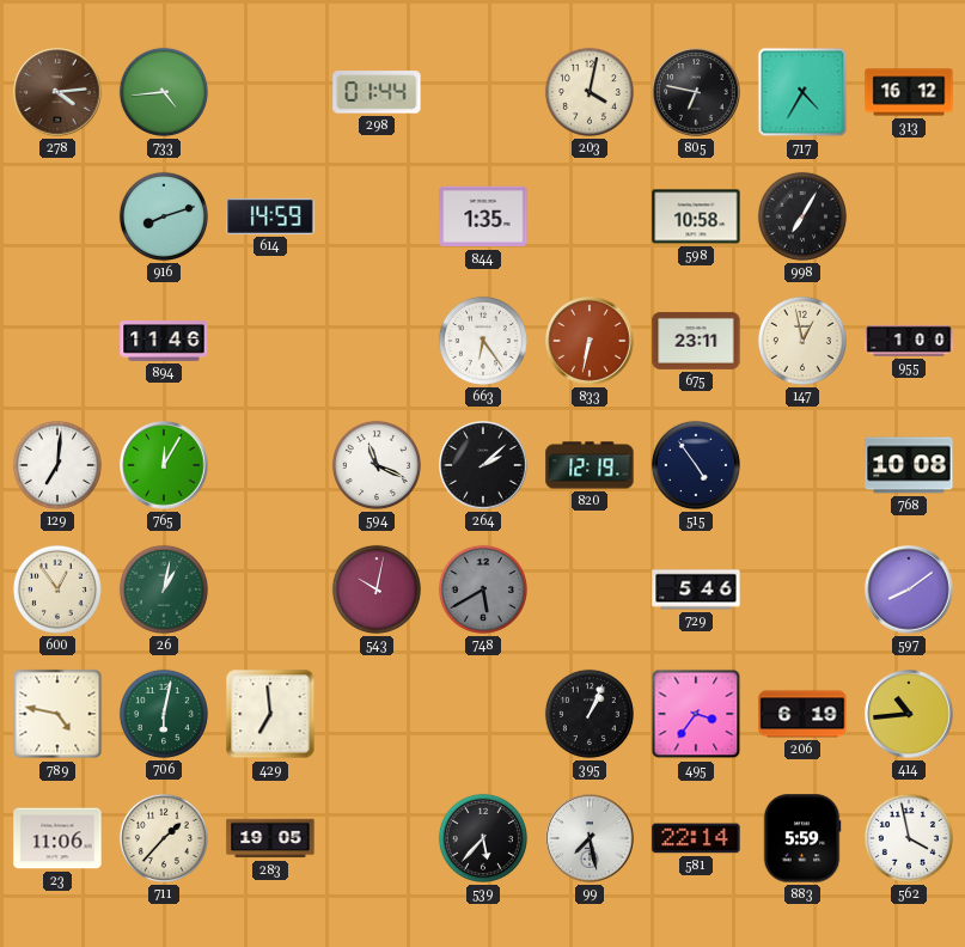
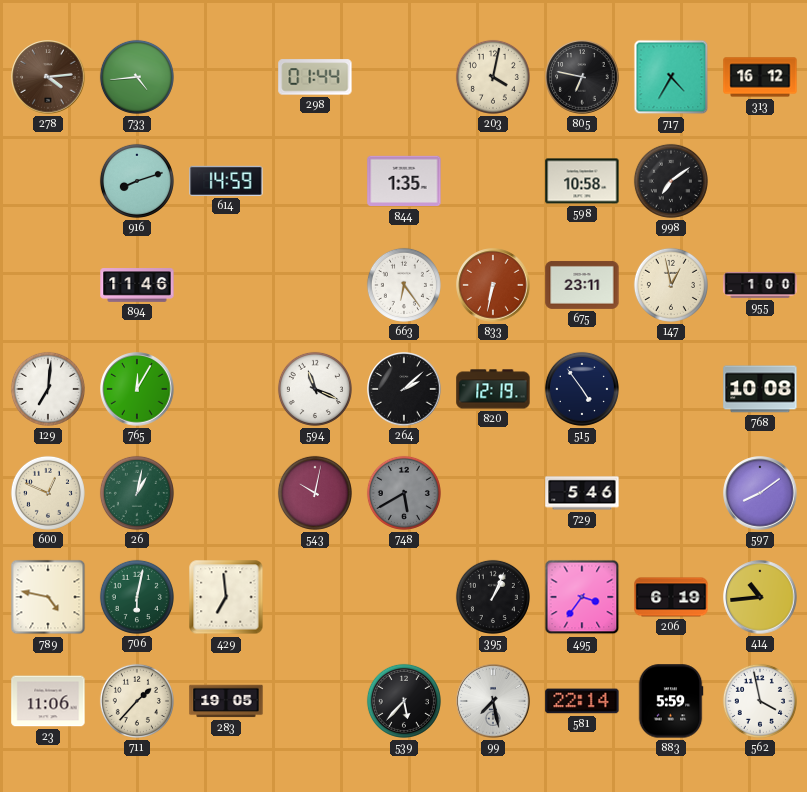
998: 7:05 -> 7:09
600: 12:54 -> 12:49
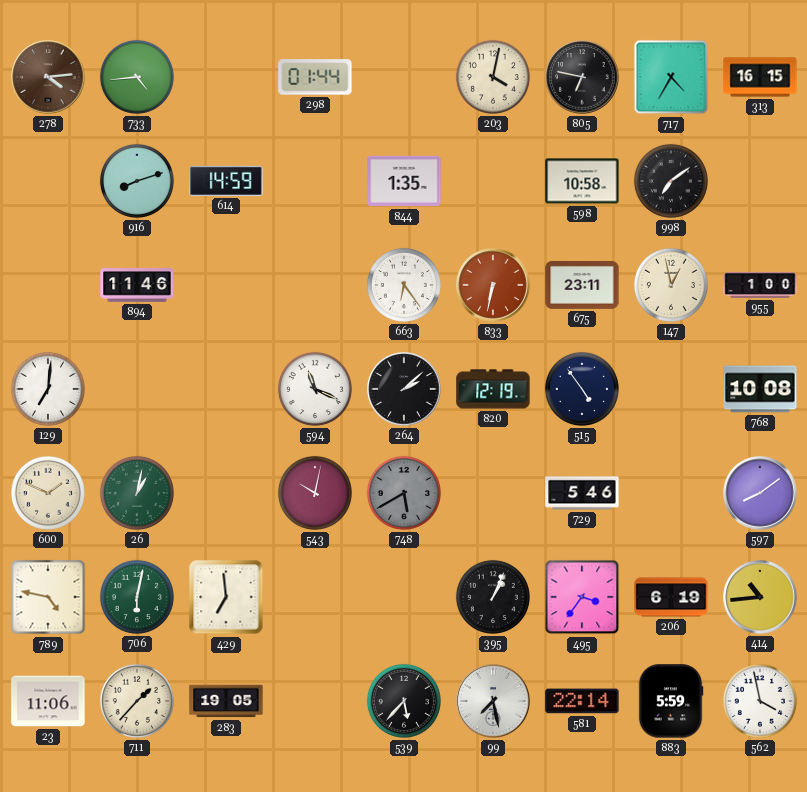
313: 16:12 -> 16:15
765: 12:05 -> none
600: 12:49 -> 1:49
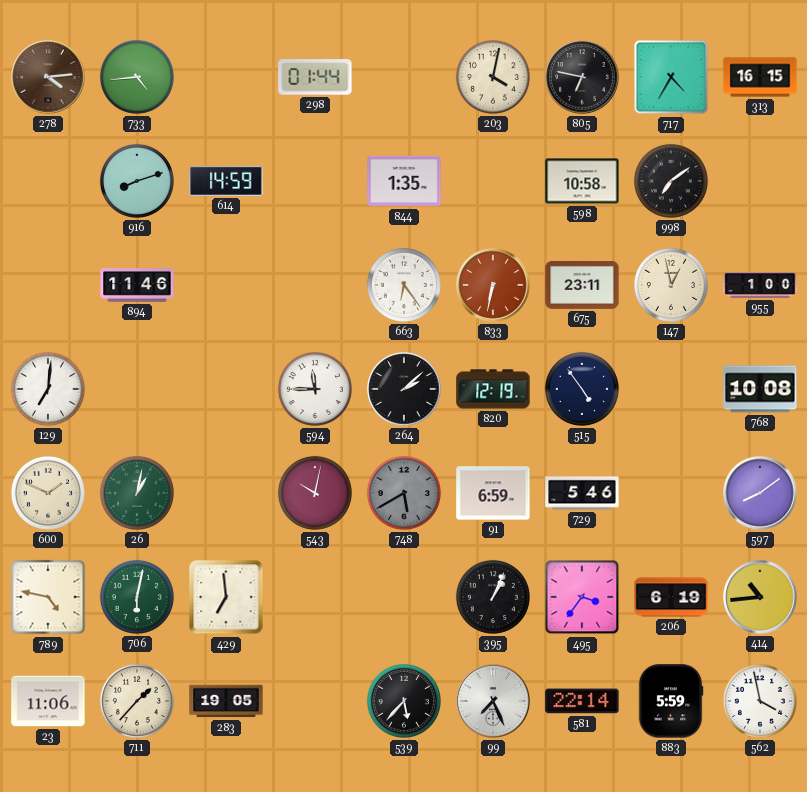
594: 11:19 -> 11:45
91: none -> 6:59
99: 7:28 -> 7:26
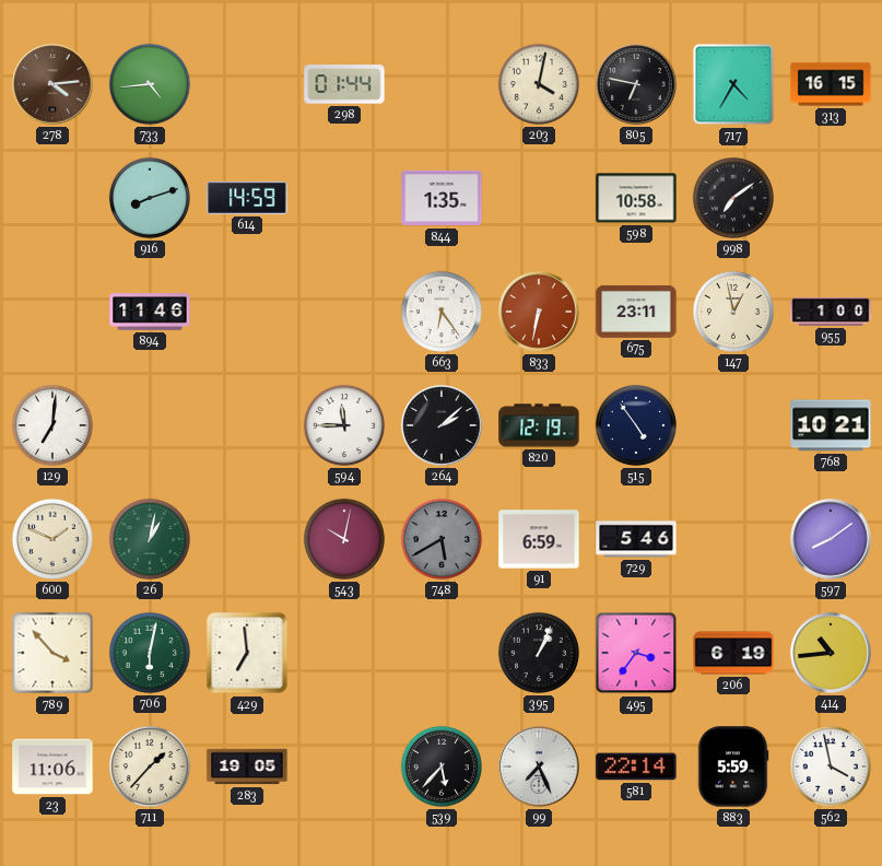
768: 10:08 -> 10:21
789: 4:47 -> 3:53
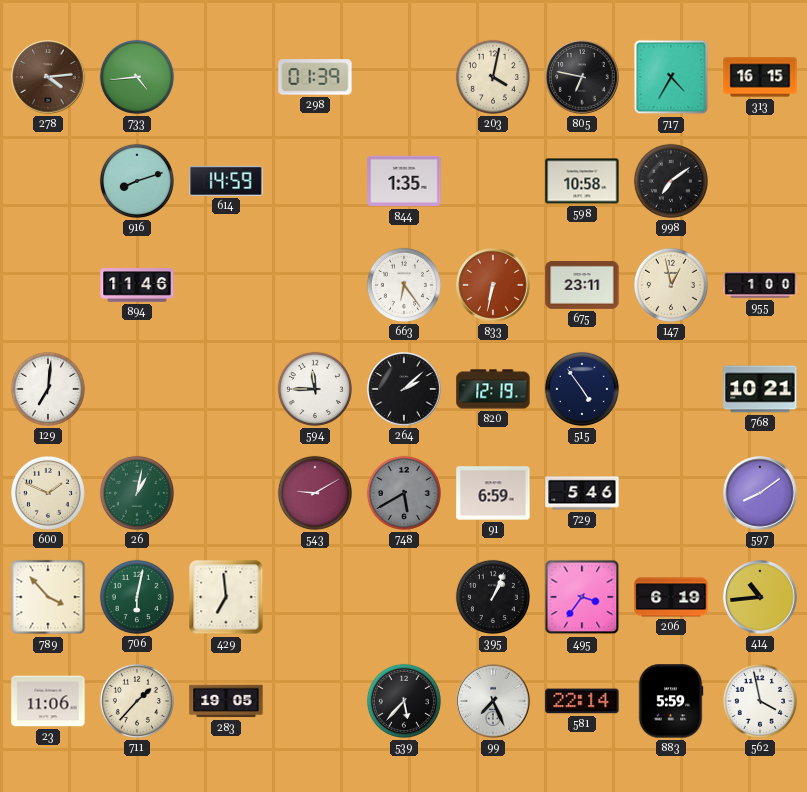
298: 01:44 -> 01:39
543: 10:02 -> 9:10
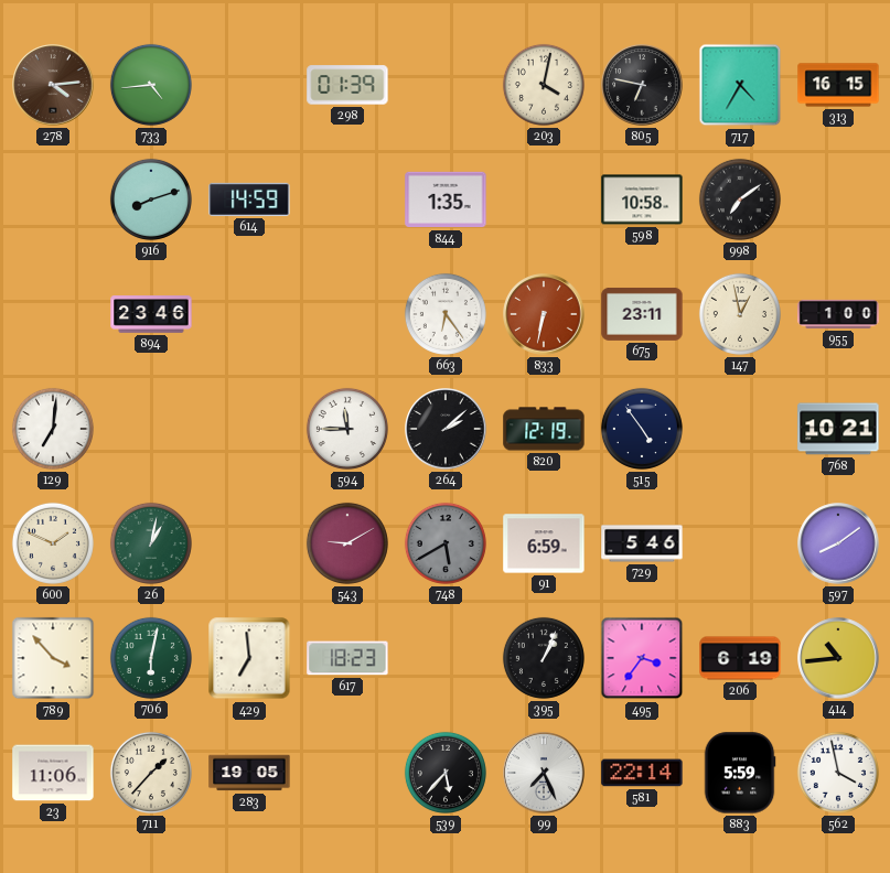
894: 11:46 -> 23:46
617: none -> 18:23
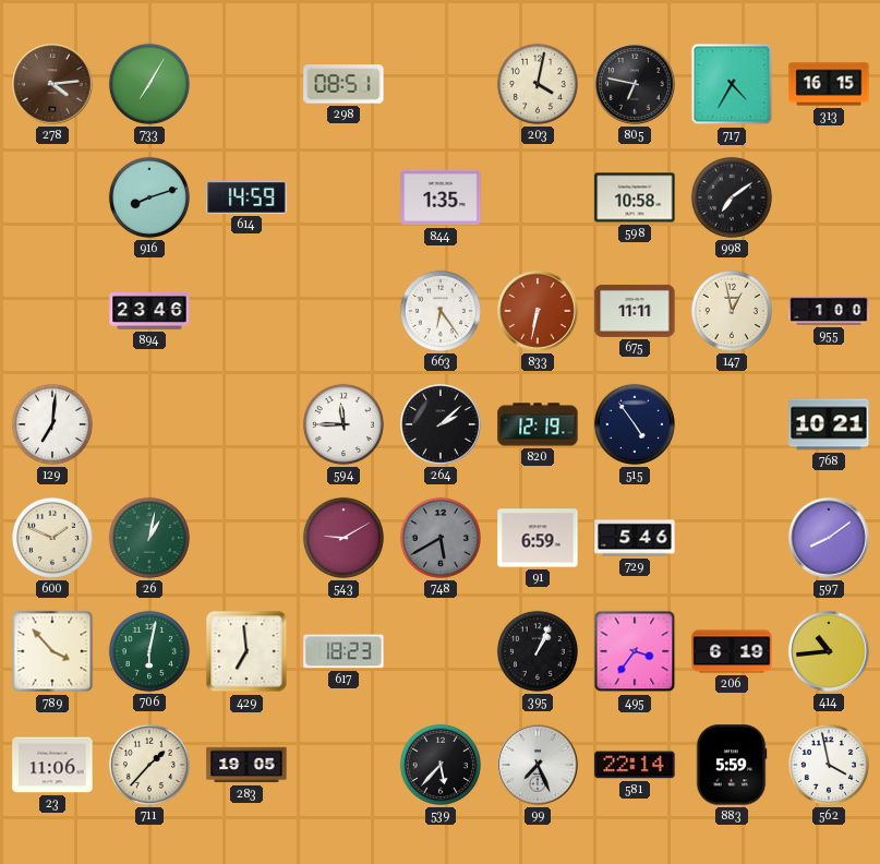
733: 4:44 -> 7:05
298: 01:39 -> 08:51
675: 23:11 -> 11:11
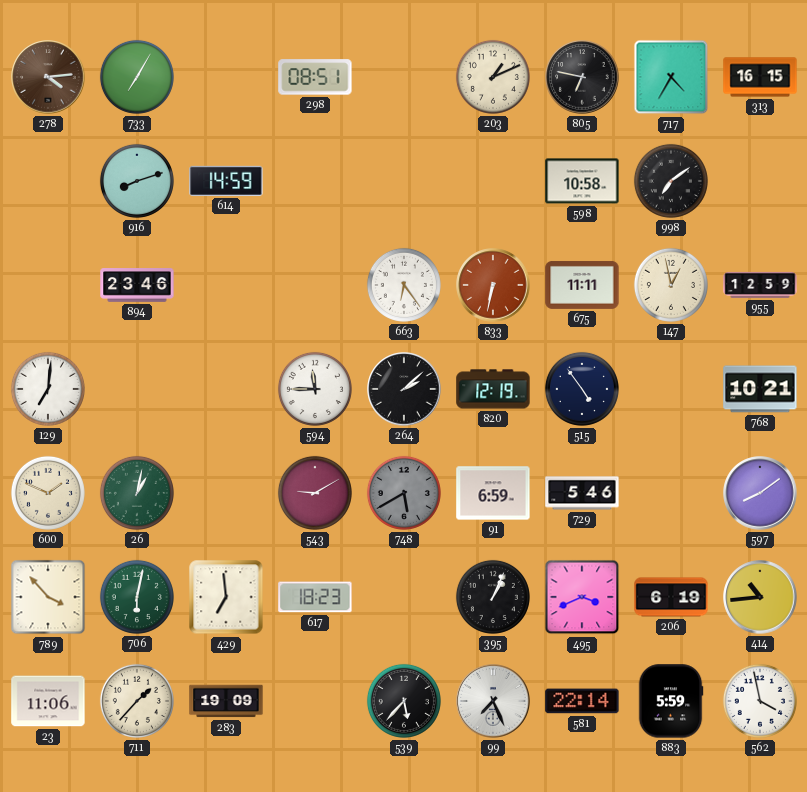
203: 4:02 -> 1:11
844: 1:35 -> none
955: 1:00 -> 12:59
495: 3:36 -> 3:41
283: 19:05 -> 19:09
